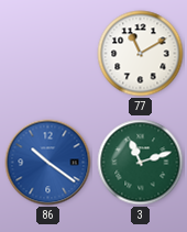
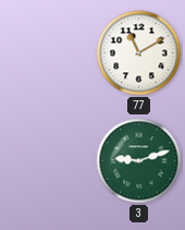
86: 10:21 -> none
3: 11:12 -> 9:12
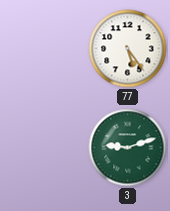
77: 11:10 -> 5:24
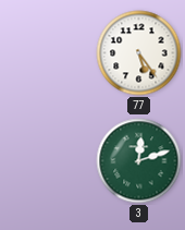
3: 9:12 -> 12:12
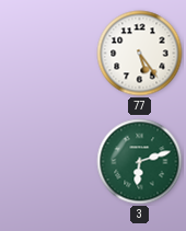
3: 12:12 -> 6:12
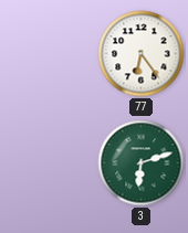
77: 5:24 -> 6:24
